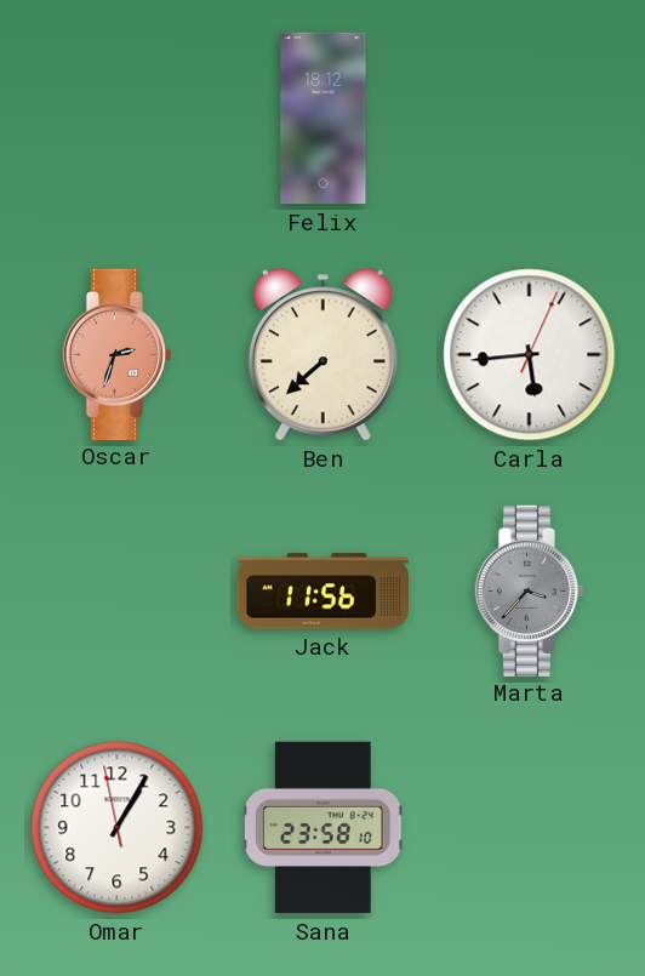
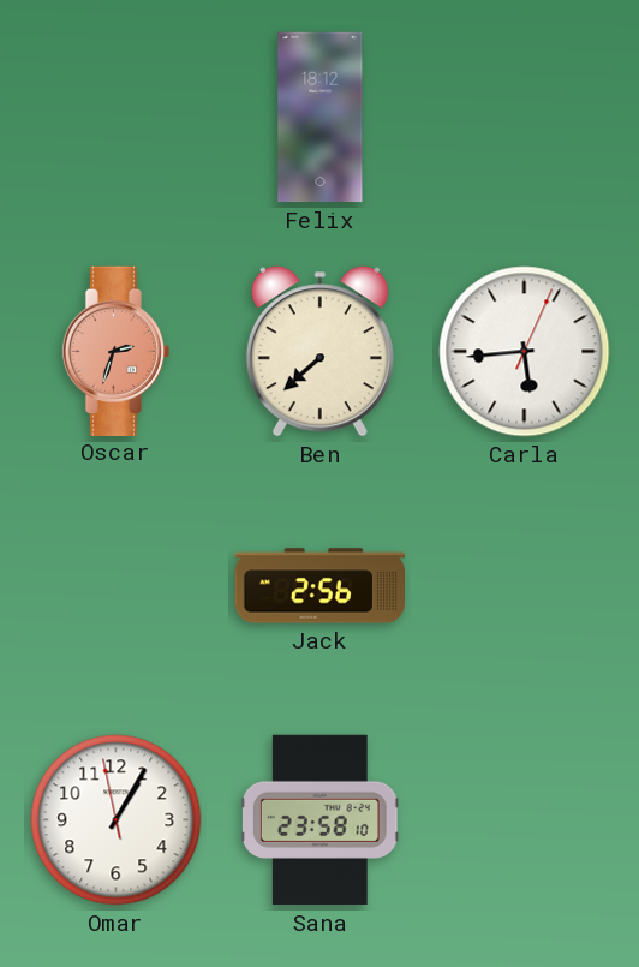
Jack: 11:56 -> 2:56
Marta: 3:37 -> none
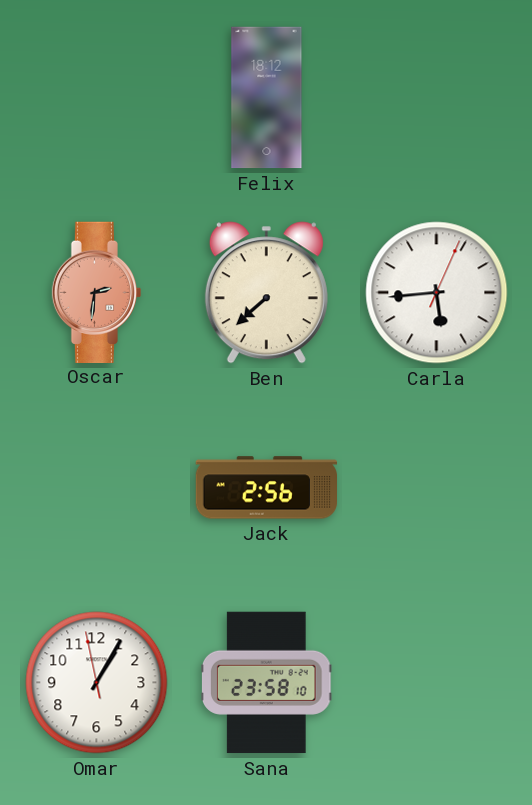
Oscar: 2:33 -> 2:31
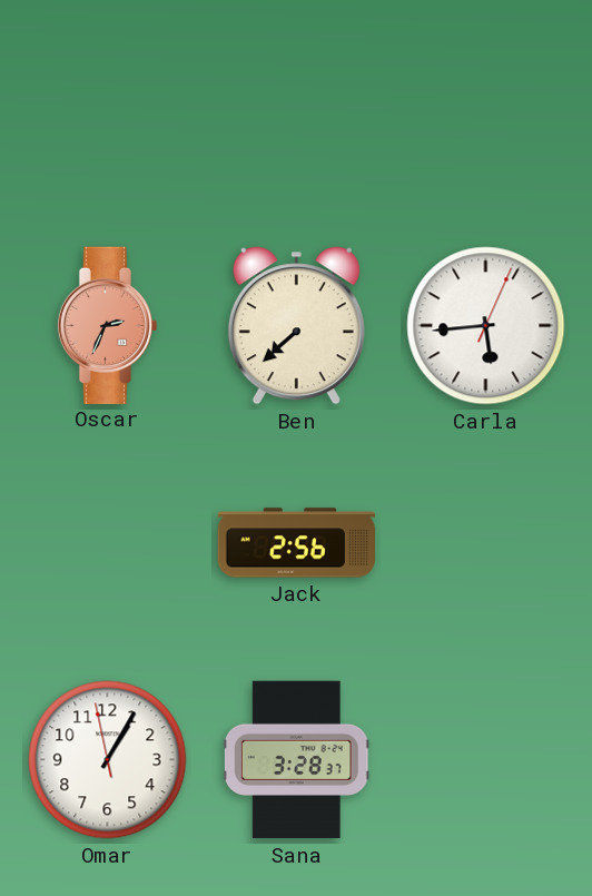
Felix: 18:12 -> none
Oscar: 2:31 -> 2:34
Sana: 23:58 -> 3:28
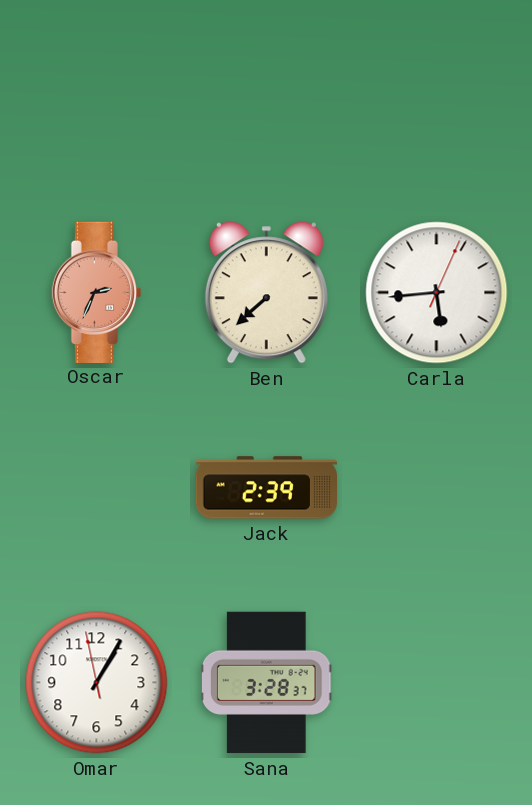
Jack: 2:56 -> 2:39
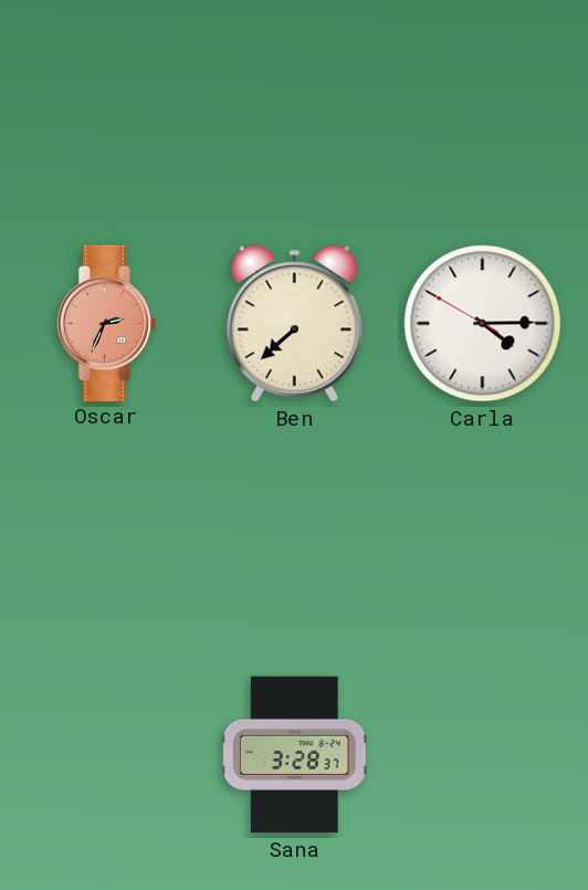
Carla: 5:44 -> 4:14
Jack: 2:39 -> none
Omar: 1:04 -> none
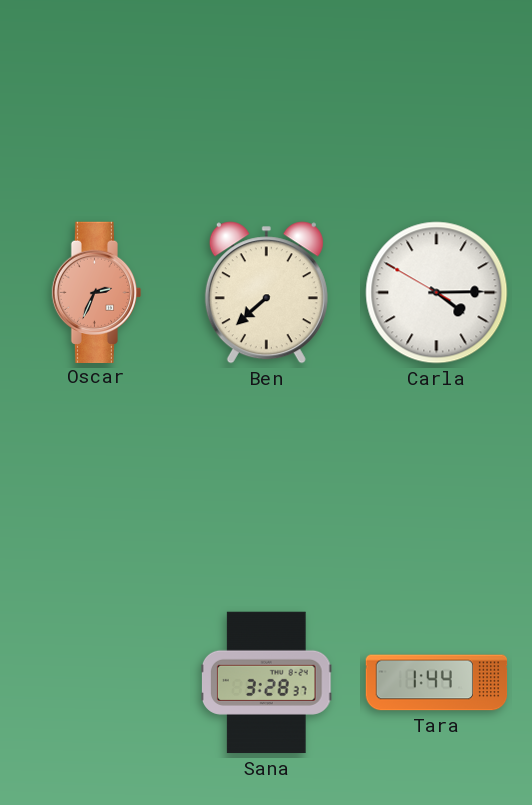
Tara: none -> 1:44
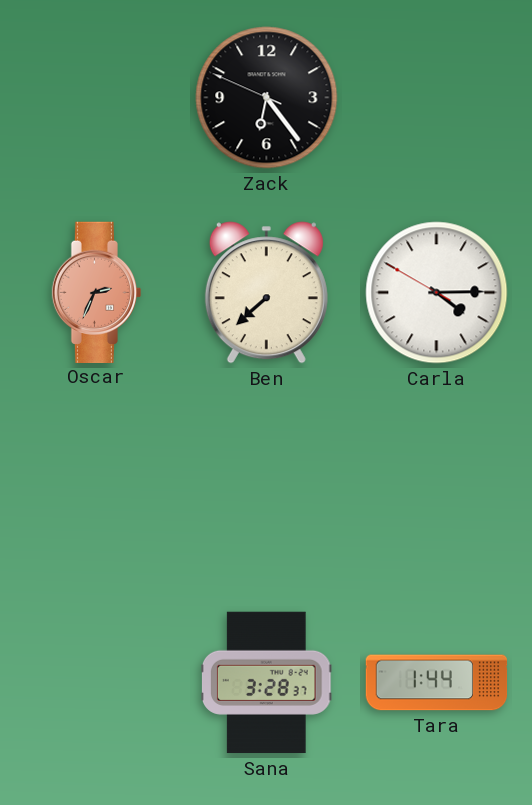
Zack: none -> 6:23
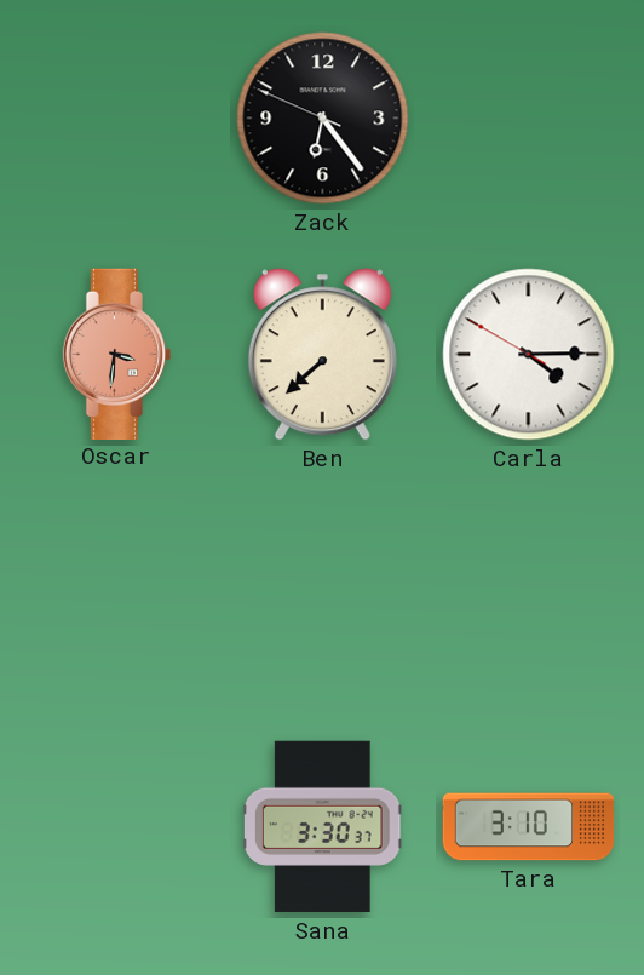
Oscar: 2:34 -> 3:31
Sana: 3:28 -> 3:30
Tara: 1:44 -> 3:10
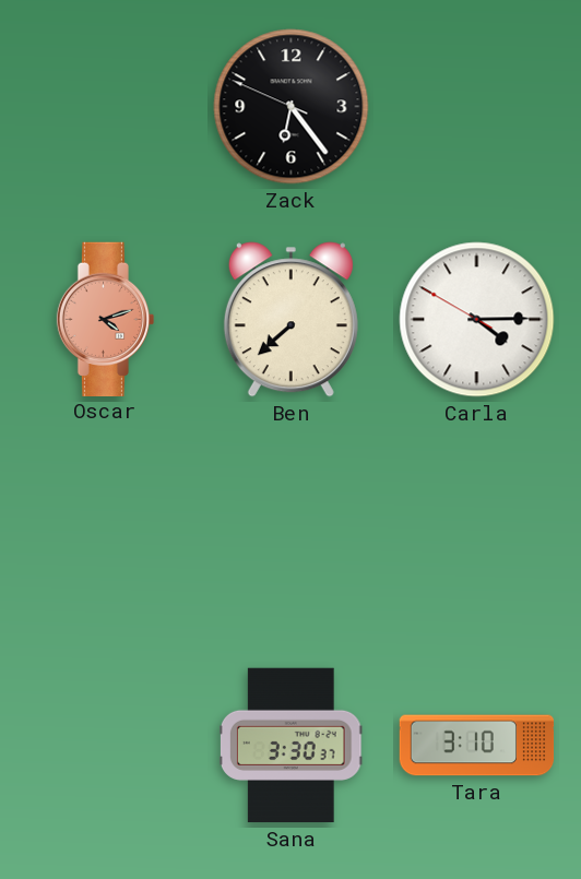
Oscar: 3:31 -> 4:12
